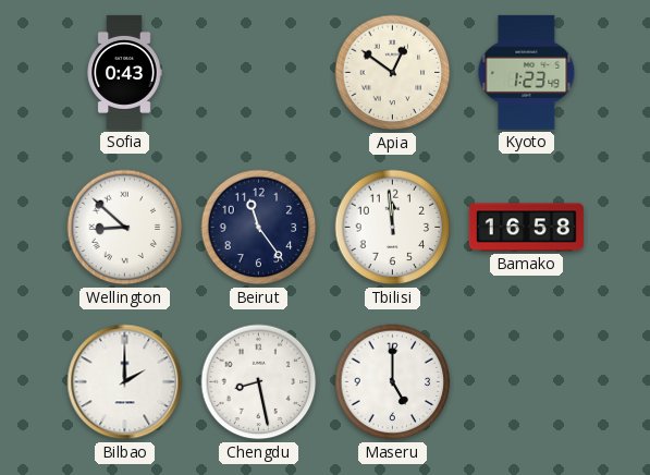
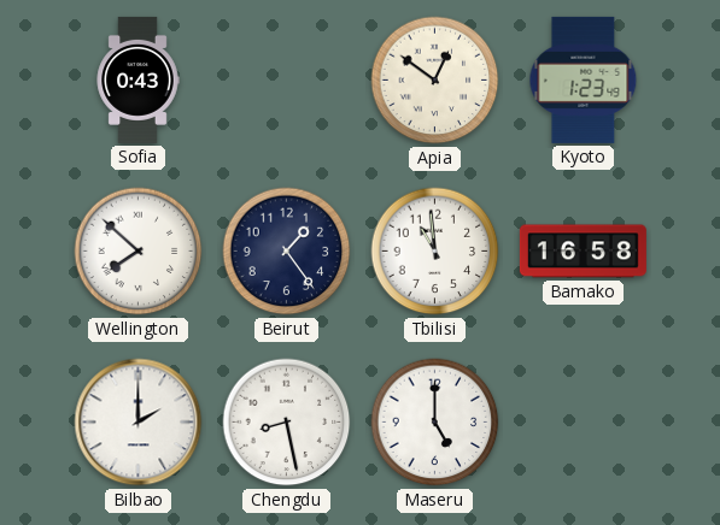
Wellington: 8:52 -> 7:52
Beirut: 11:24 -> 1:24
Tbilisi: 11:59 -> 10:59
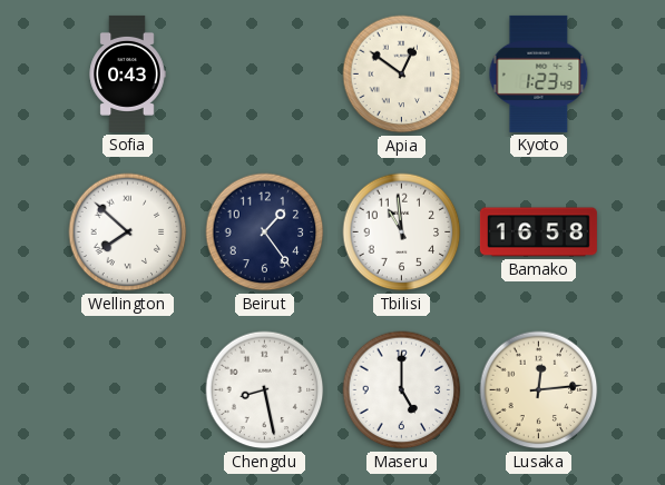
Bilbao: 2:00 -> none
Lusaka: none -> 12:14
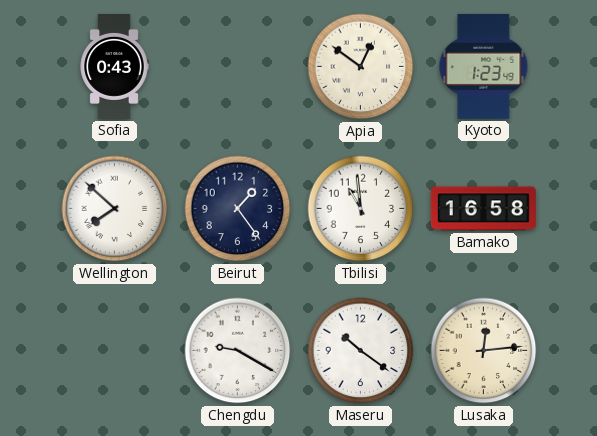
Chengdu: 8:28 -> 9:20
Maseru: 5:00 -> 10:21
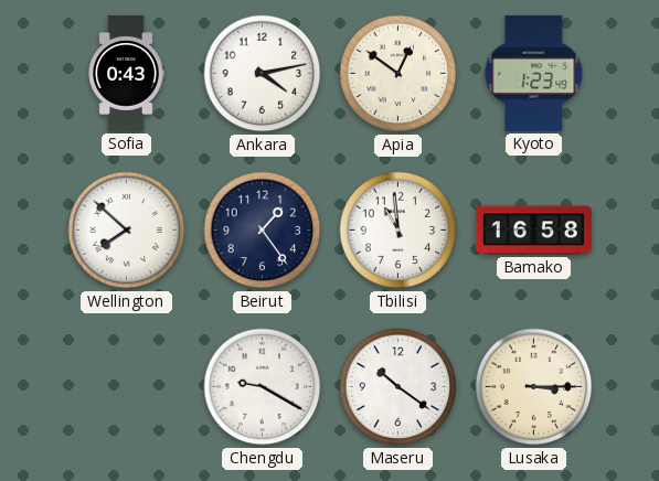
Ankara: none -> 4:13
Lusaka: 12:14 -> 3:15
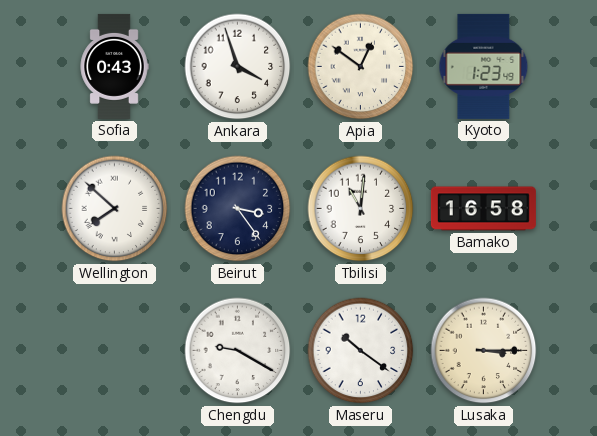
Ankara: 4:13 -> 3:57
Beirut: 1:24 -> 3:24
Tbilisi: 10:59 -> 11:01
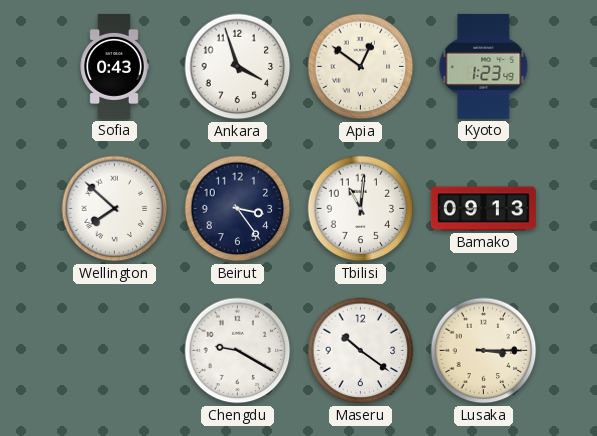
Bamako: 16:58 -> 09:13
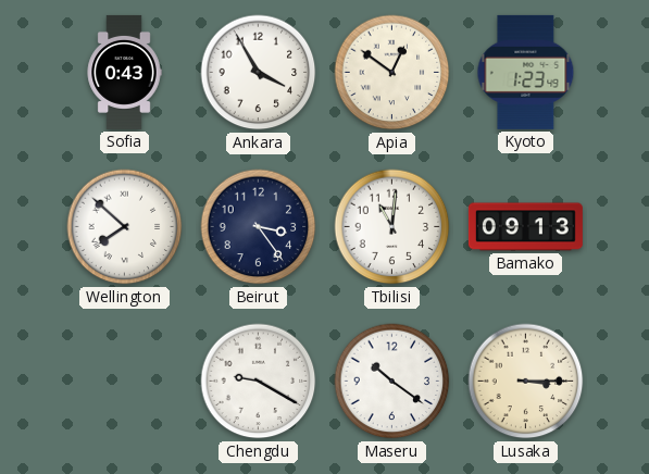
Ankara: 3:57 -> 3:55
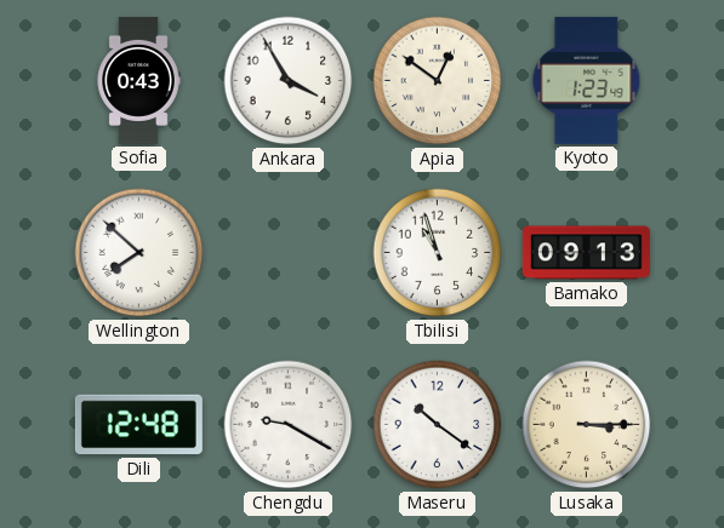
Beirut: 3:24 -> none
Tbilisi: 11:01 -> 10:57
Dili: none -> 12:48
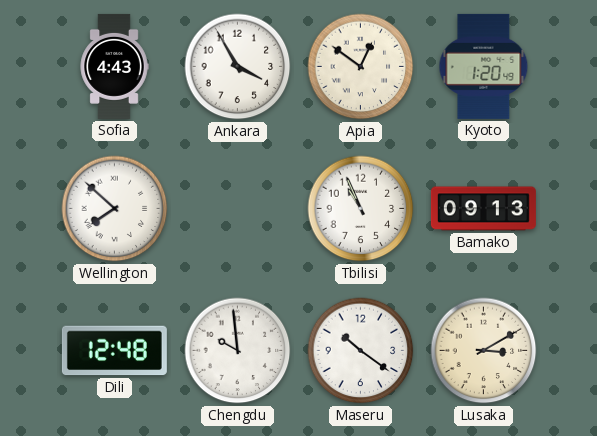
Sofia: 0:43 -> 4:43
Kyoto: 1:23 -> 1:20
Tbilisi: 10:57 -> 10:56
Chengdu: 9:20 -> 9:59
Lusaka: 3:15 -> 3:10
